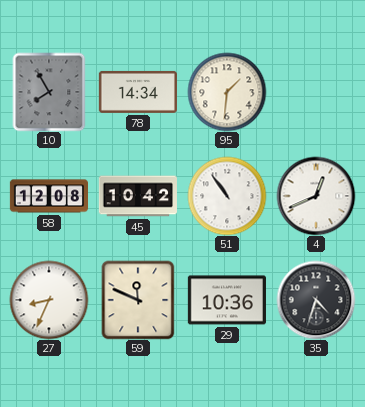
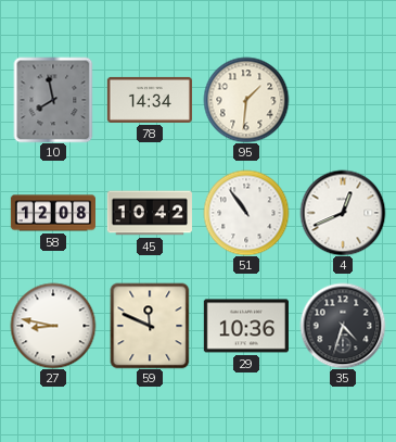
10: 7:55 -> 7:58
27: 8:34 -> 8:47
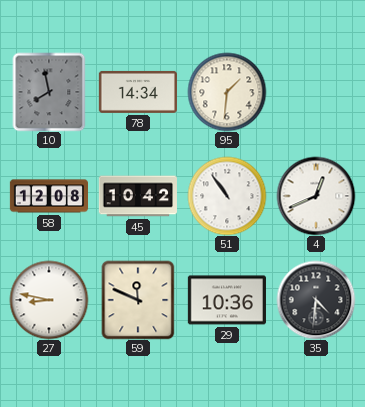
35: 4:33 -> 4:31
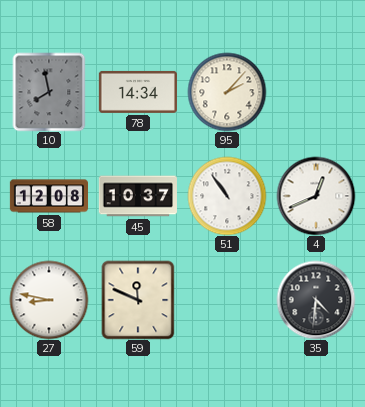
95: 1:31 -> 2:07
45: 10:42 -> 10:37
29: 10:36 -> none
